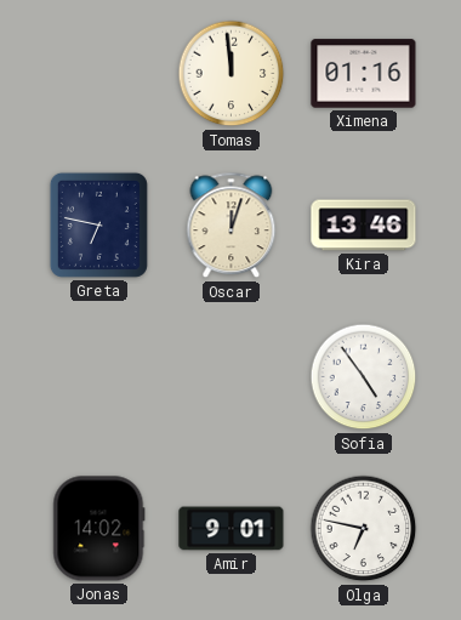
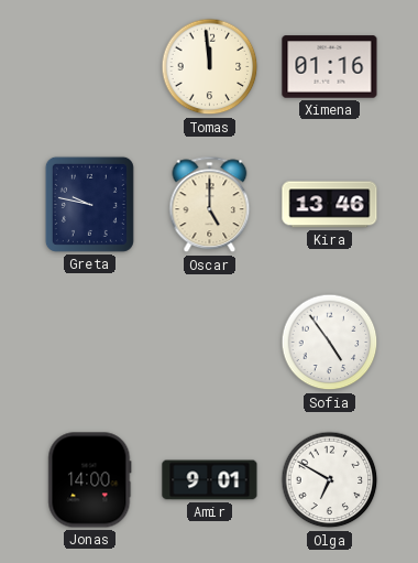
Greta: 6:47 -> 9:47
Oscar: 12:03 -> 5:00
Jonas: 14:02 -> 14:00
Olga: 6:47 -> 6:50
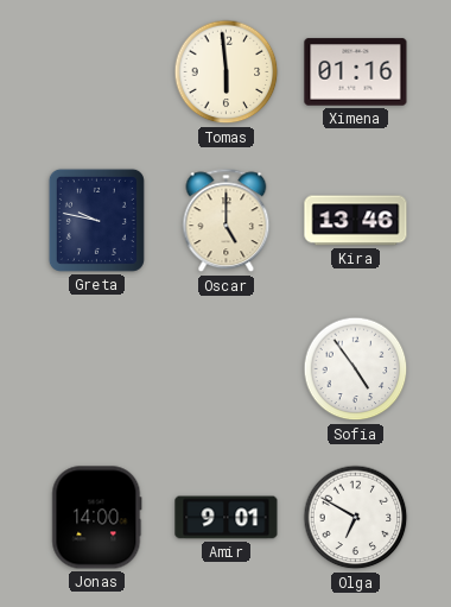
Tomas: 11:59 -> 5:59
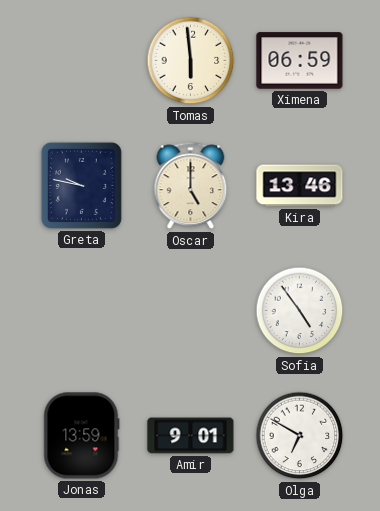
Ximena: 01:16 -> 06:59
Jonas: 14:00 -> 13:59
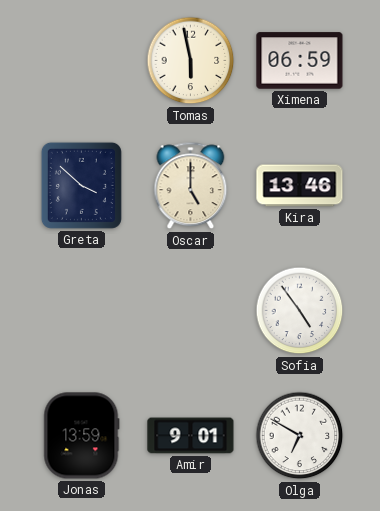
Tomas: 5:59 -> 5:58
Greta: 9:47 -> 3:52
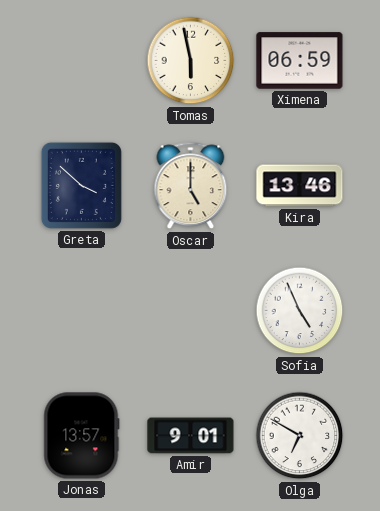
Sofia: 4:54 -> 4:56
Jonas: 13:59 -> 13:57
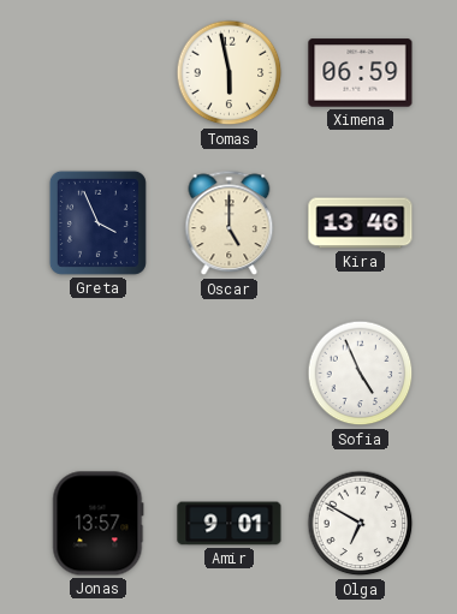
Greta: 3:52 -> 3:56
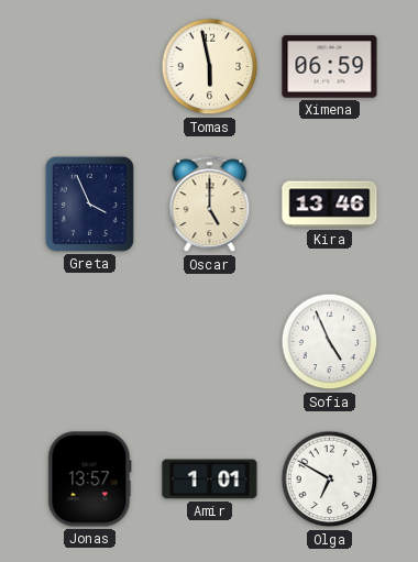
Amir: 9:01 -> 1:01
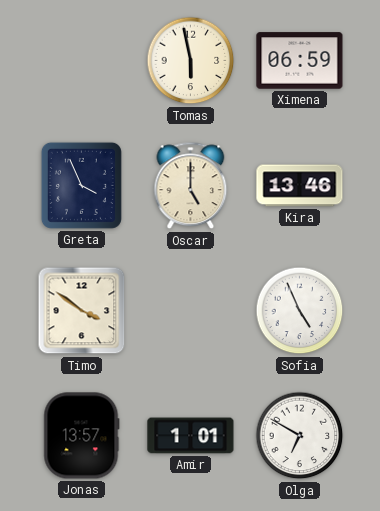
Timo: none -> 3:51
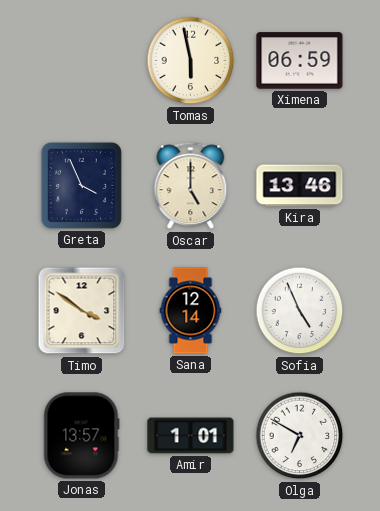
Sana: none -> 12:14
